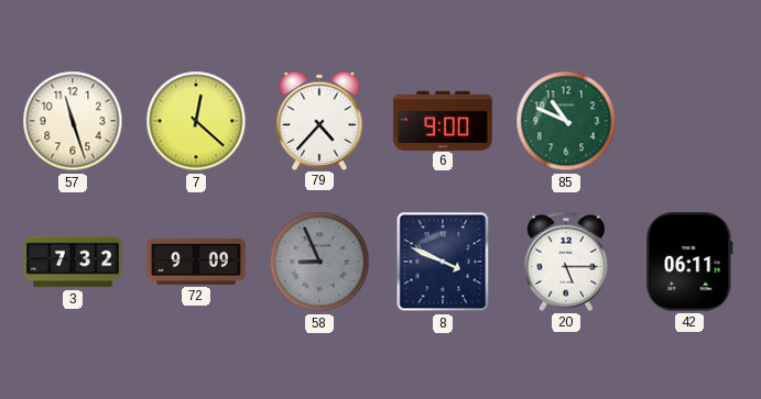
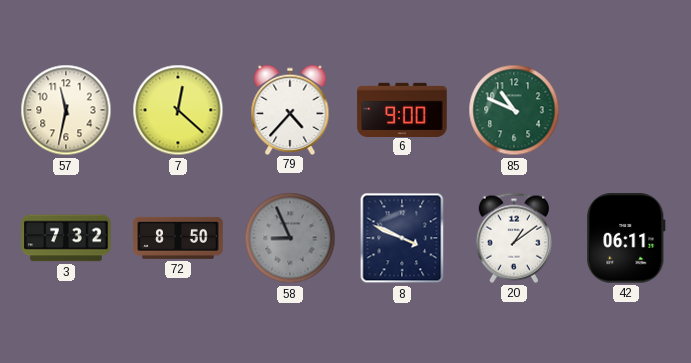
57: 11:27 -> 11:32
72: 9:09 -> 8:50
20: 5:15 -> 1:09
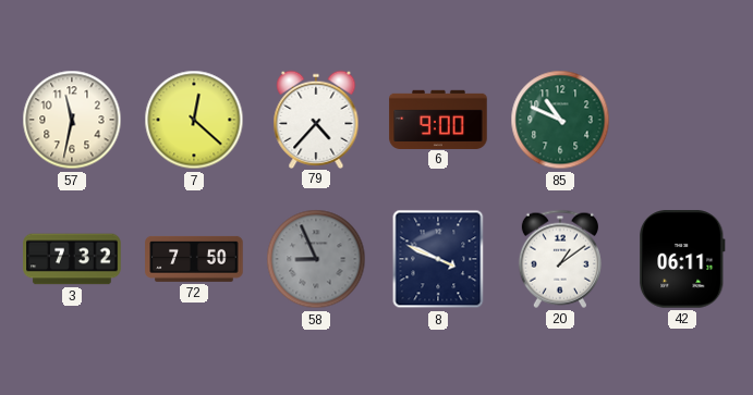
72: 8:50 -> 7:50
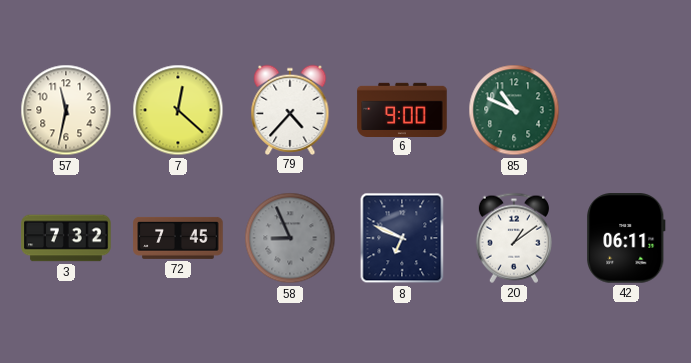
72: 7:50 -> 7:45
8: 3:49 -> 6:49
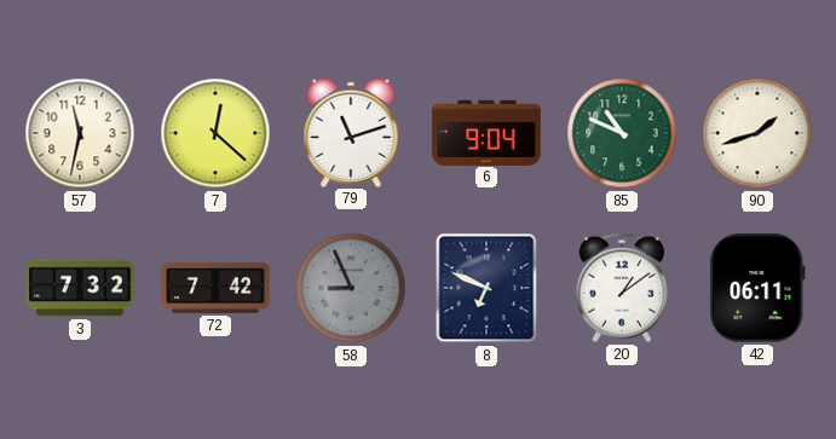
79: 4:37 -> 11:12
6: 9:00 -> 9:04
90: none -> 1:42
72: 7:45 -> 7:42
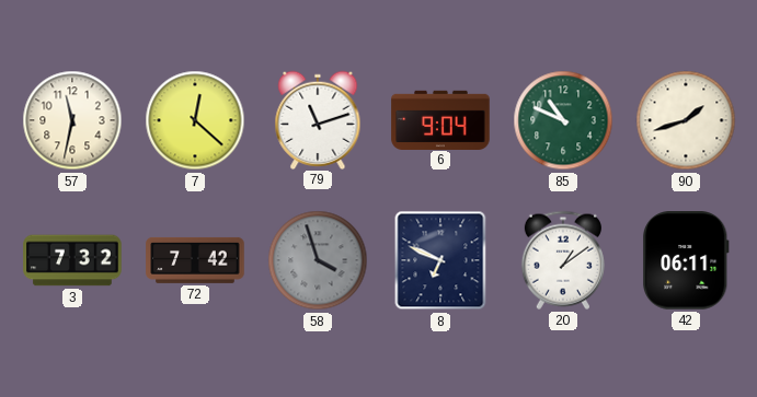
58: 8:56 -> 3:57
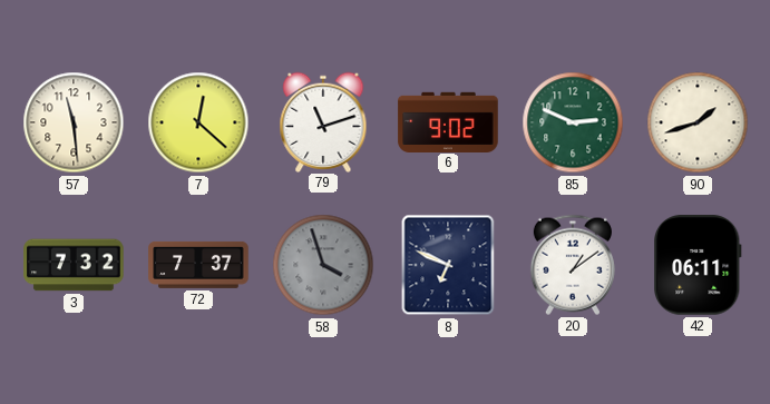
57: 11:32 -> 11:29
6: 9:04 -> 9:02
85: 10:49 -> 2:49
72: 7:42 -> 7:37
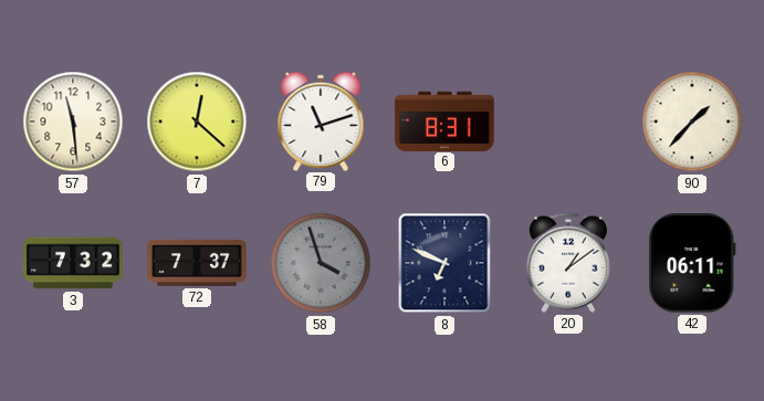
6: 9:02 -> 8:31
85: 2:49 -> none
90: 1:42 -> 1:37
